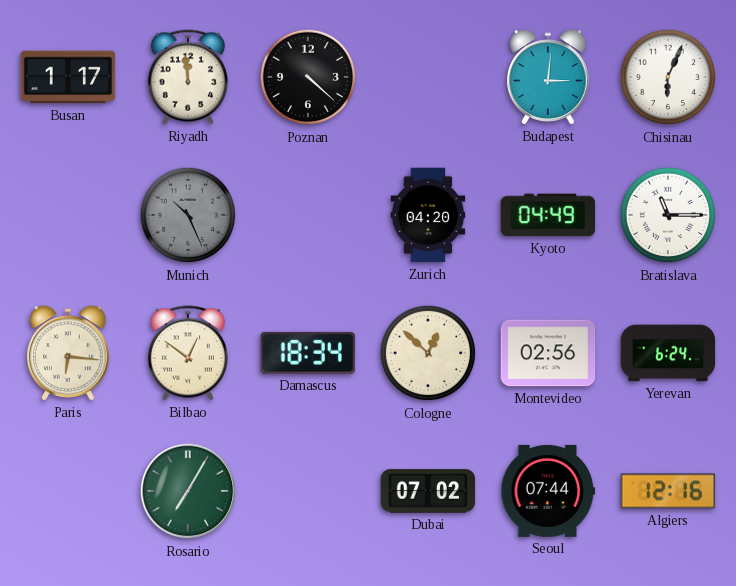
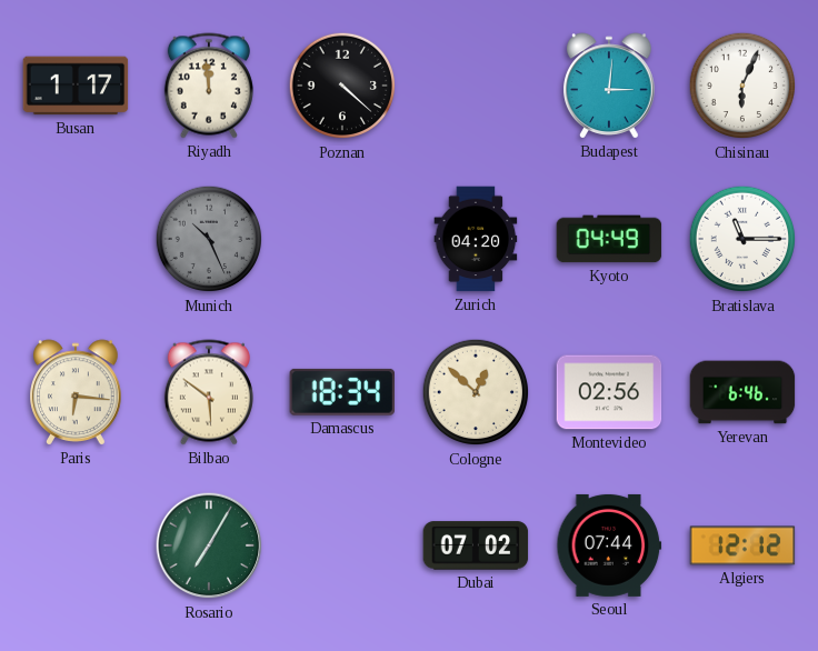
Bilbao: 12:51 -> 5:51
Yerevan: 6:24 -> 6:46
Algiers: 12:16 -> 12:12
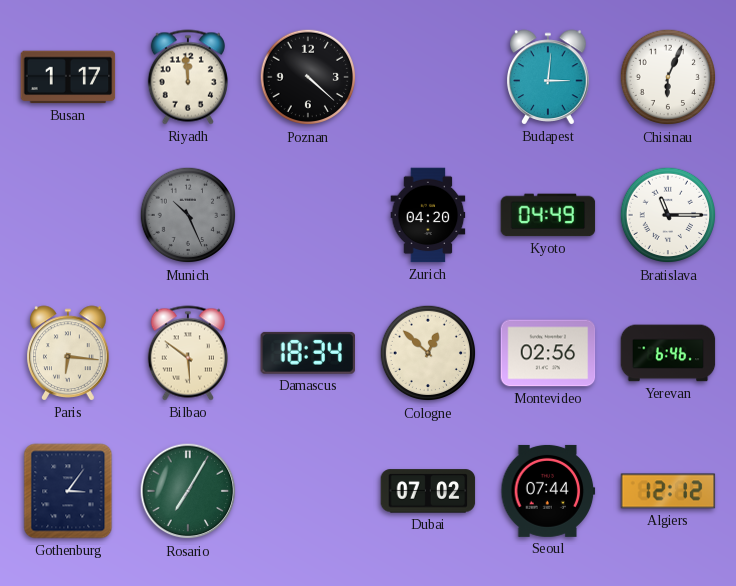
Gothenburg: none -> 3:06
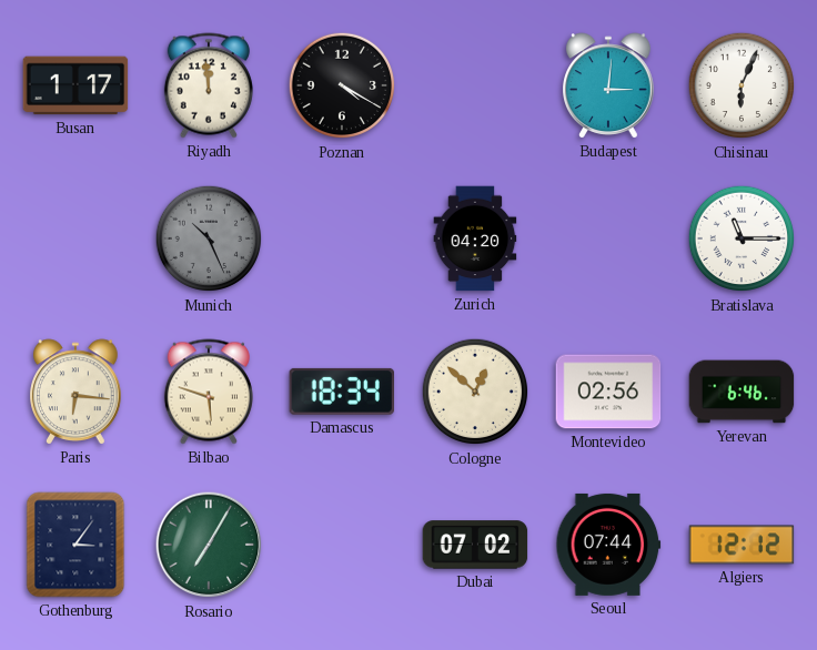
Poznan: 4:22 -> 4:20
Kyoto: 04:49 -> none
Bilbao: 5:51 -> 5:48
